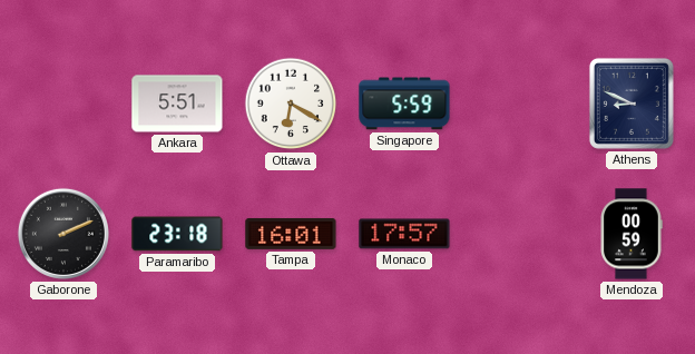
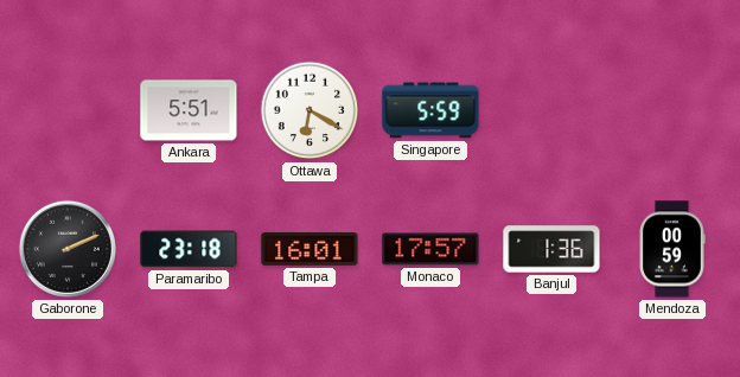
Athens: 8:49 -> none
Banjul: none -> 1:36
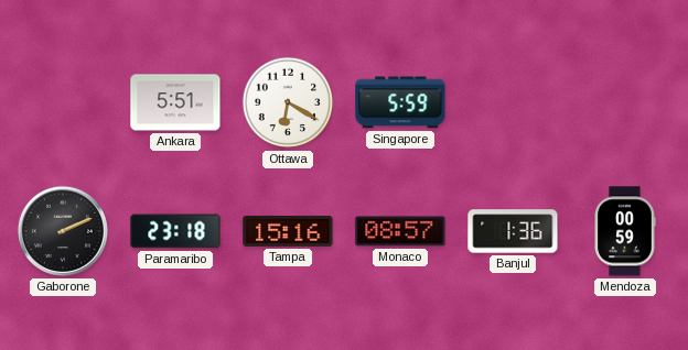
Tampa: 16:01 -> 15:16
Monaco: 17:57 -> 08:57
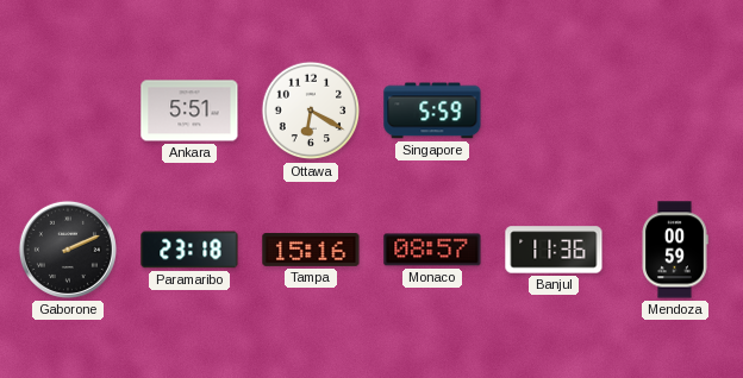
Banjul: 1:36 -> 11:36
